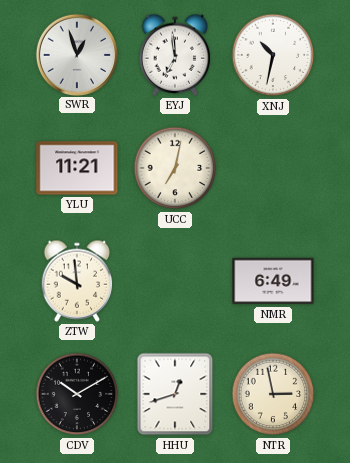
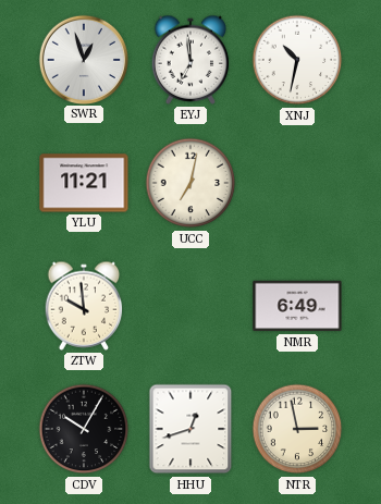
CDV: 10:10 -> 10:05
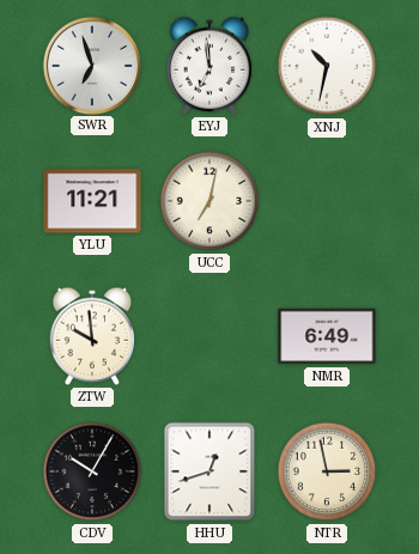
SWR: 12:57 -> 6:57
